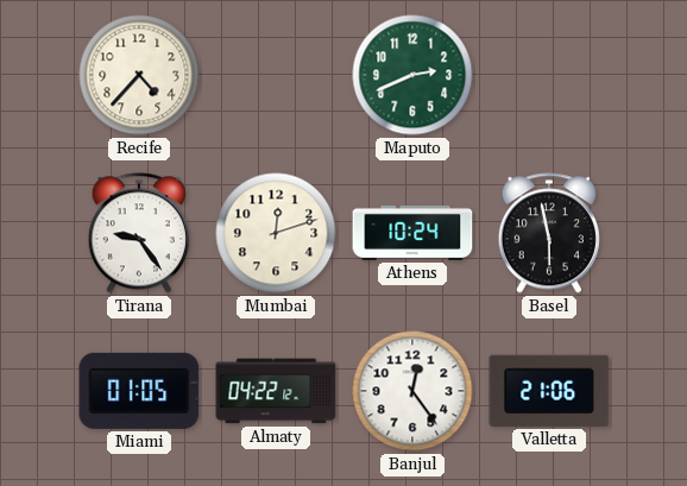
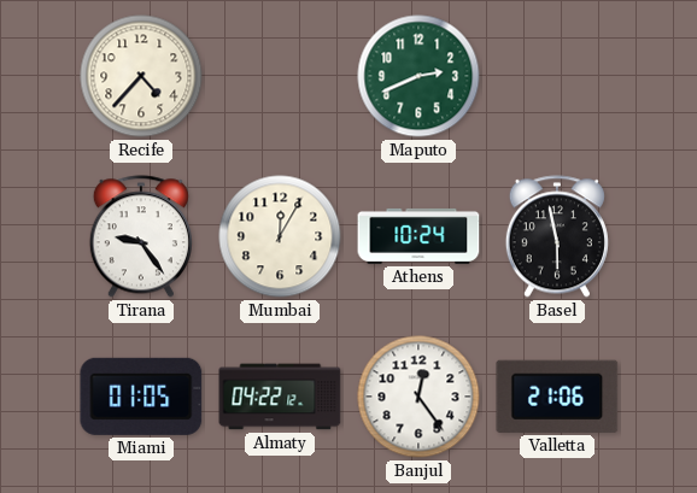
Mumbai: 12:12 -> 12:05
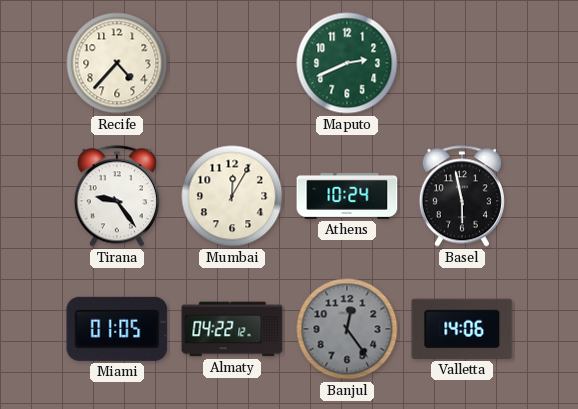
Banjul dial: white -> grey
Valletta: 21:06 -> 14:06
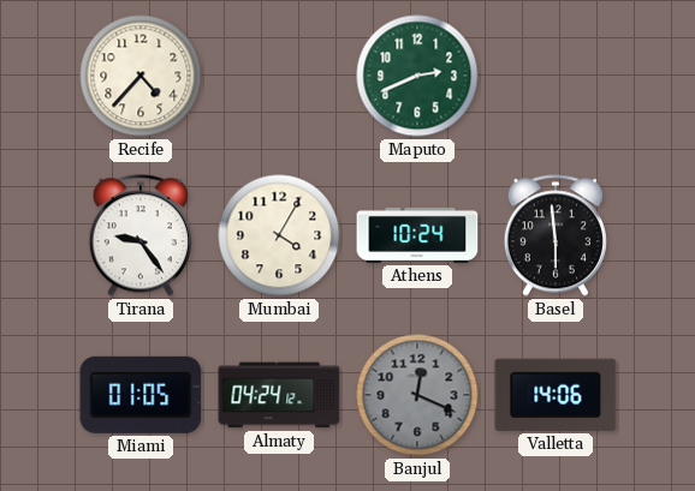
Mumbai: 12:05 -> 4:05
Basel: 5:58 -> 5:59
Almaty: 04:22 -> 04:24
Banjul: 12:24 -> 12:19
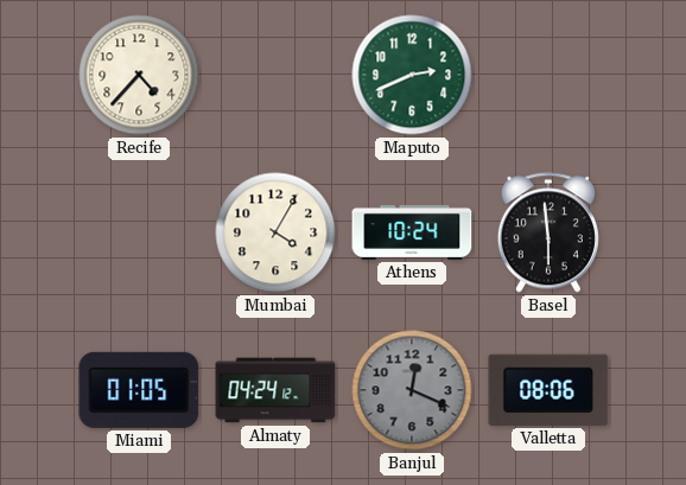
Tirana: 9:24 -> none
Valletta: 14:06 -> 08:06
